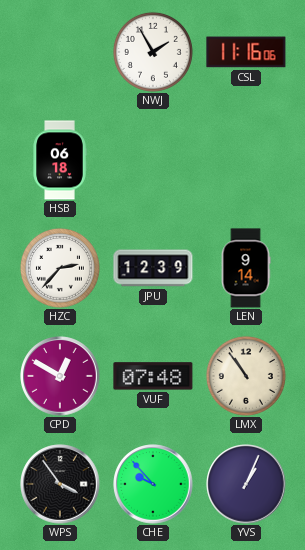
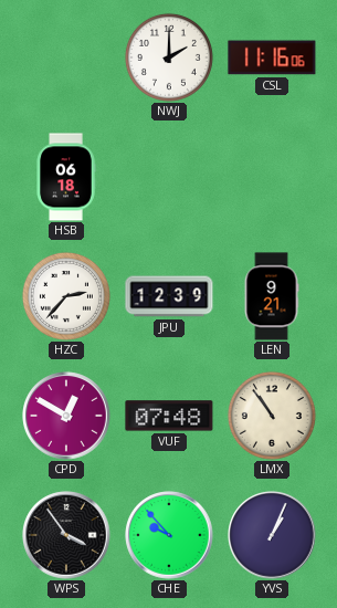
NWJ: 1:55 -> 2:00
LEN: 9:14 -> 9:21
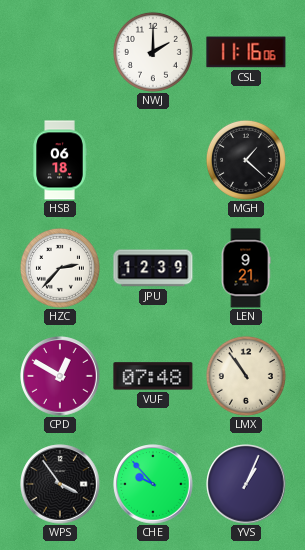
MGH: none -> 1:22
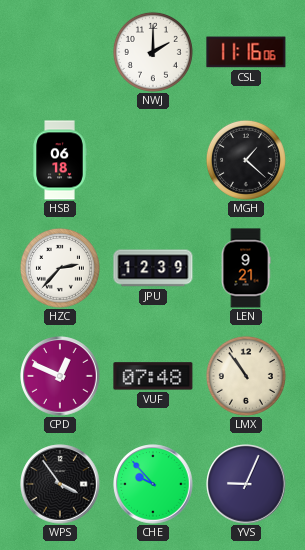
CPD: 12:50 -> 12:49
YVS: 1:04 -> 9:04
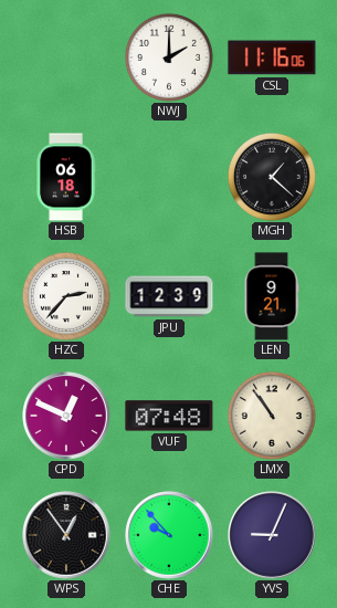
WPS: 3:54 -> 12:54
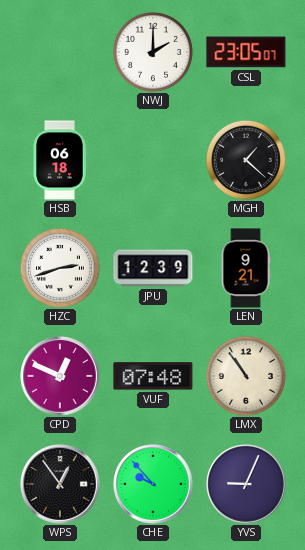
CSL: 11:16 -> 23:05
HZC: 2:37 -> 2:42
